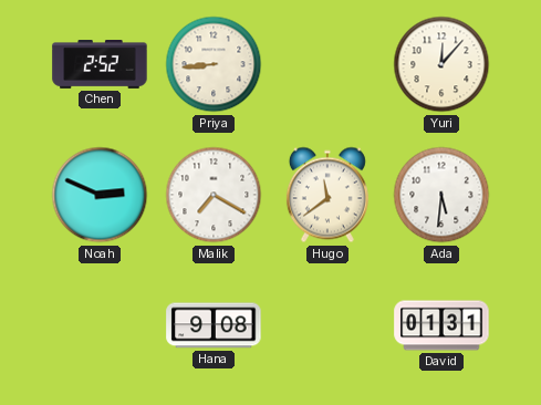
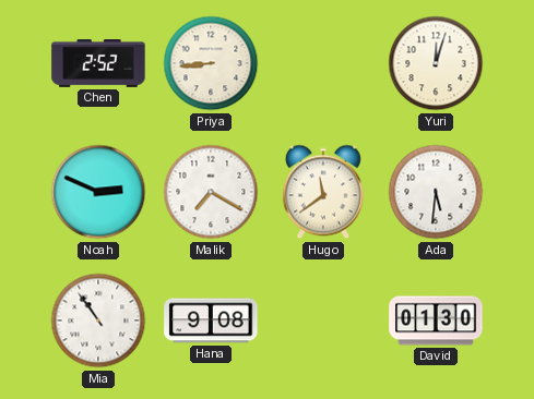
Yuri: 12:07 -> 12:03
Mia: none -> 10:54
David: 01:31 -> 01:30
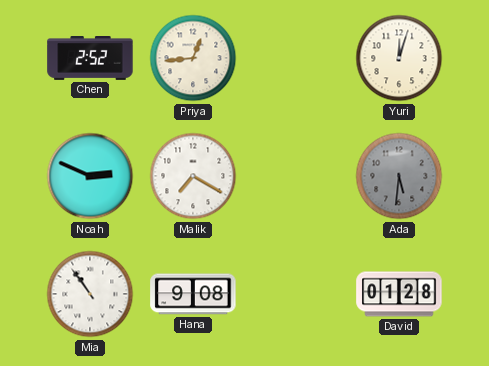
Priya: 8:44 -> 12:44
Hugo: 11:39 -> none
Ada dial: white -> grey
David: 01:30 -> 01:28
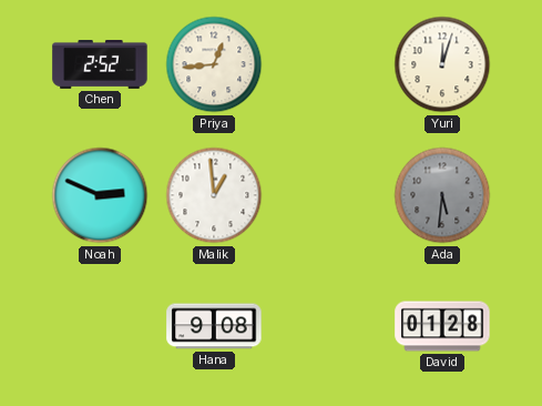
Malik: 7:20 -> 12:59
Mia: 10:54 -> none
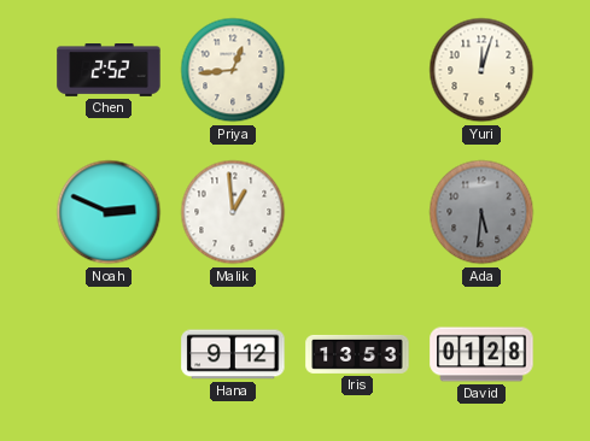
Hana: 9:08 -> 9:12
Iris: none -> 13:53
